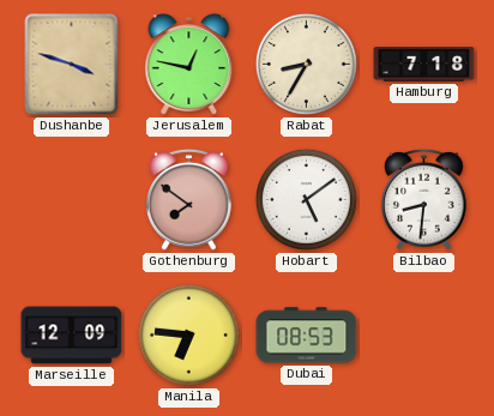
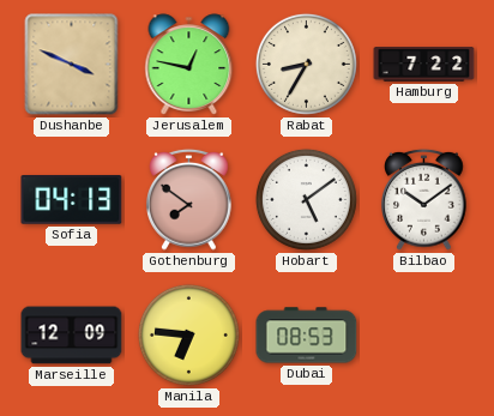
Dushanbe: 3:48 -> 3:49
Hamburg: 7:18 -> 7:22
Sofia: none -> 04:13
Bilbao: 8:31 -> 10:09
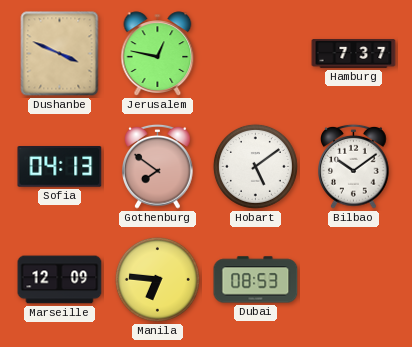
Rabat: 8:35 -> none
Hamburg: 7:22 -> 7:37
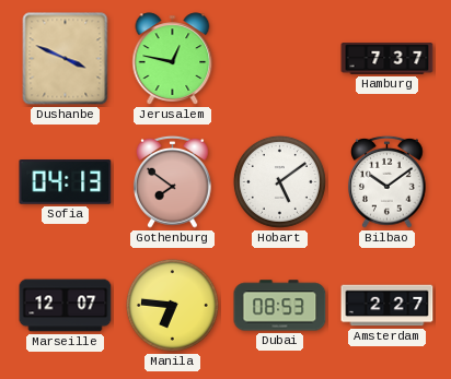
Marseille: 12:09 -> 12:07
Amsterdam: none -> 2:27
